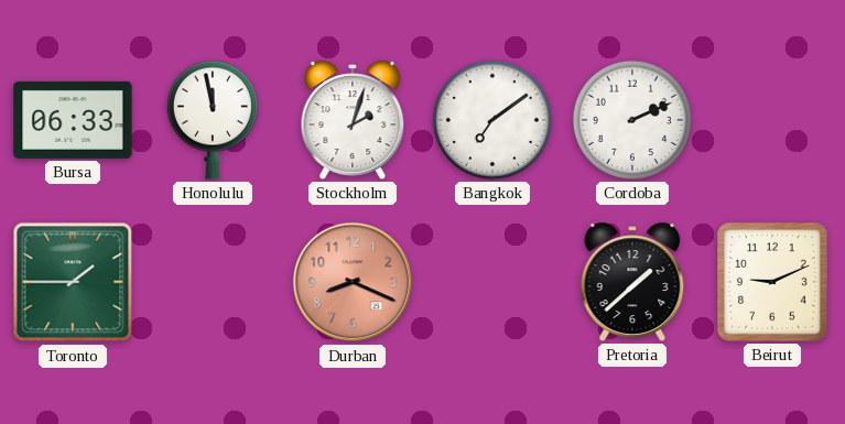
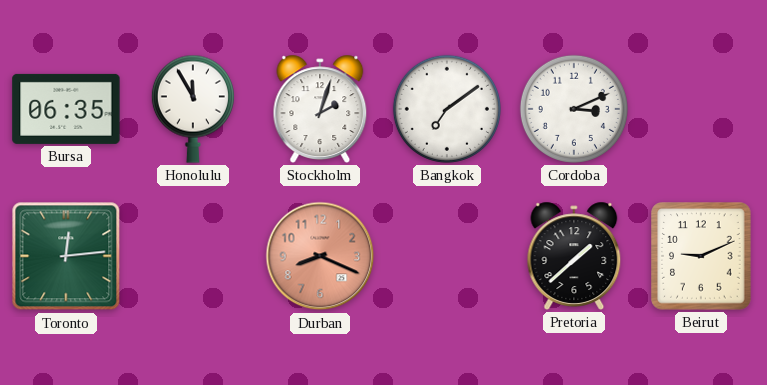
Bursa: 06:33 -> 06:35
Honolulu: 11:58 -> 11:55
Cordoba: 2:11 -> 3:11
Toronto: 1:45 -> 12:14
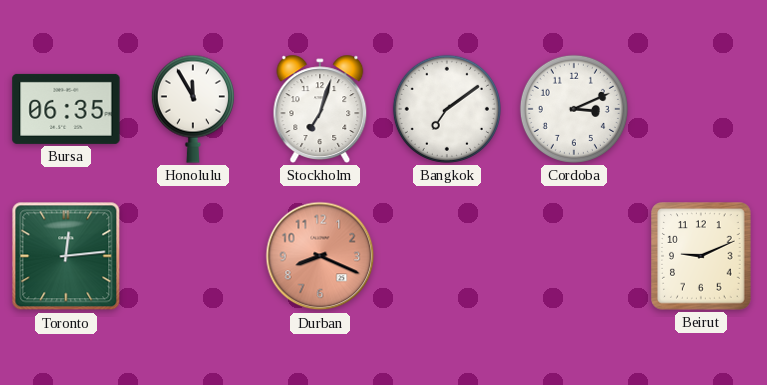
Stockholm: 2:03 -> 7:03
Pretoria: 1:38 -> none
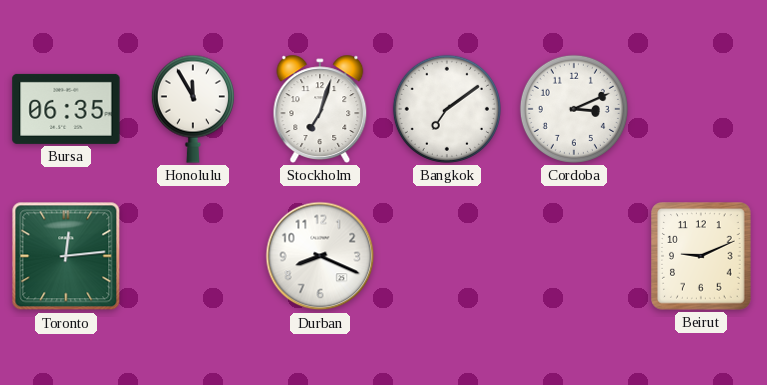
Durban dial: salmon -> white
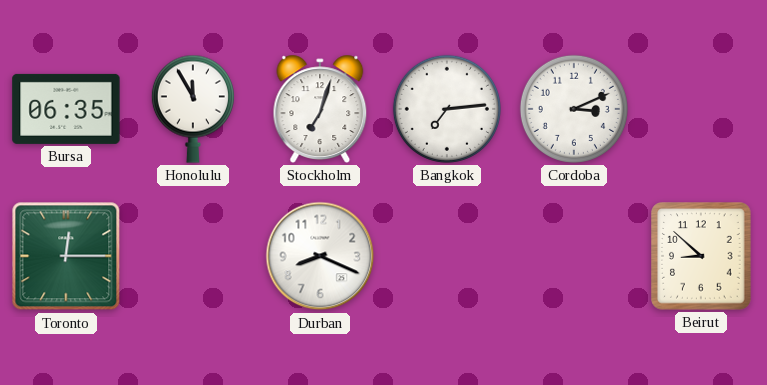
Bangkok: 7:09 -> 7:14
Toronto: 12:14 -> 12:15
Beirut: 9:11 -> 8:52
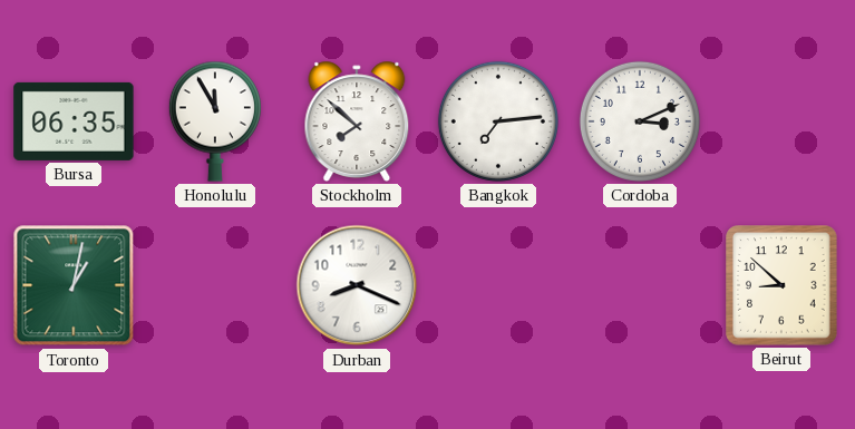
Stockholm: 7:03 -> 7:52
Toronto: 12:15 -> 1:02
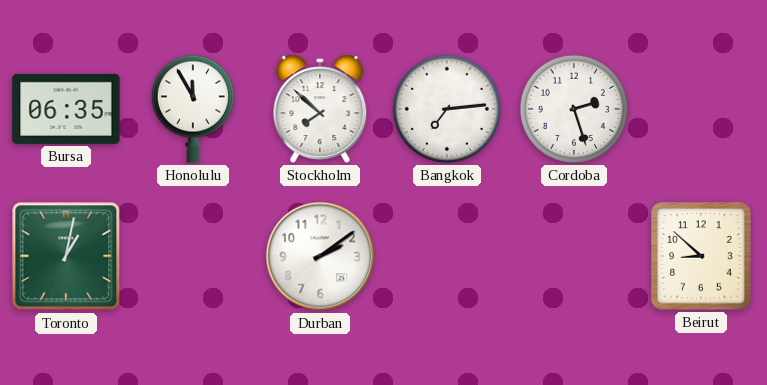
Cordoba: 3:11 -> 2:27
Durban: 8:19 -> 2:09
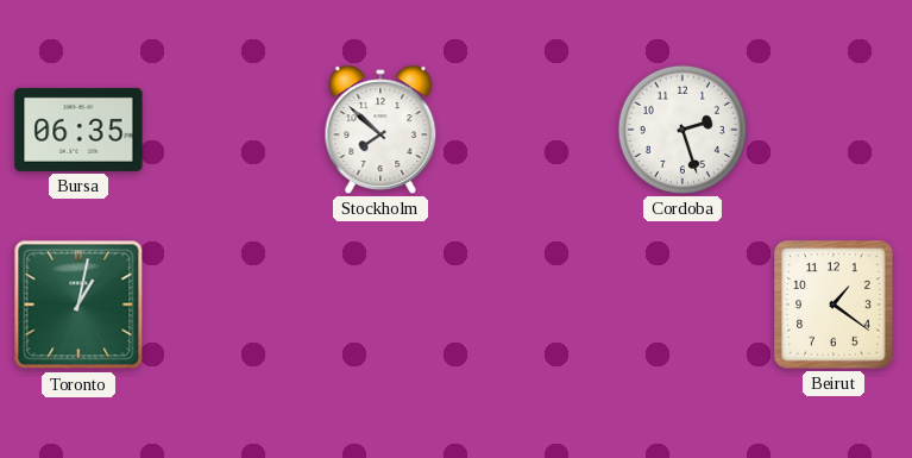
Honolulu: 11:55 -> none
Bangkok: 7:14 -> none
Durban: 2:09 -> none
Beirut: 8:52 -> 1:21
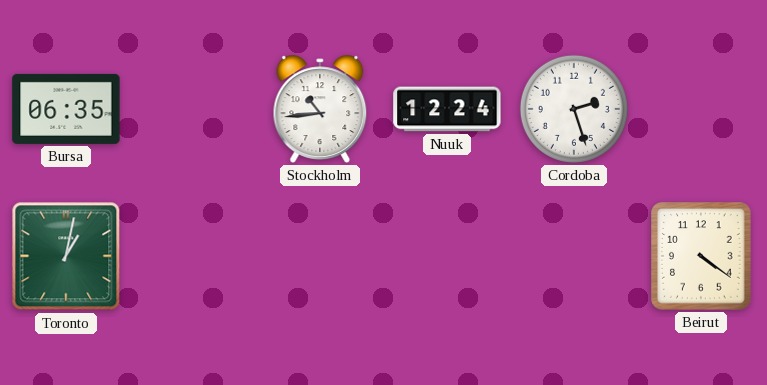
Stockholm: 7:52 -> 10:44
Nuuk: none -> 12:24
Beirut: 1:21 -> 4:21
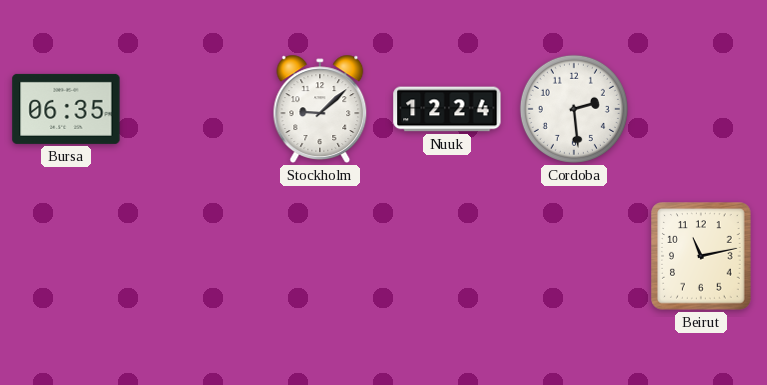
Stockholm: 10:44 -> 9:08
Cordoba: 2:27 -> 2:29
Toronto: 1:02 -> none
Beirut: 4:21 -> 11:13
